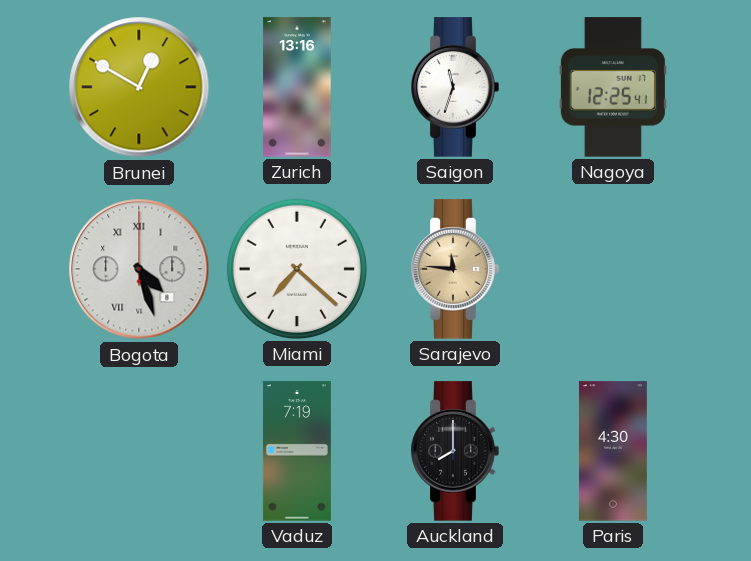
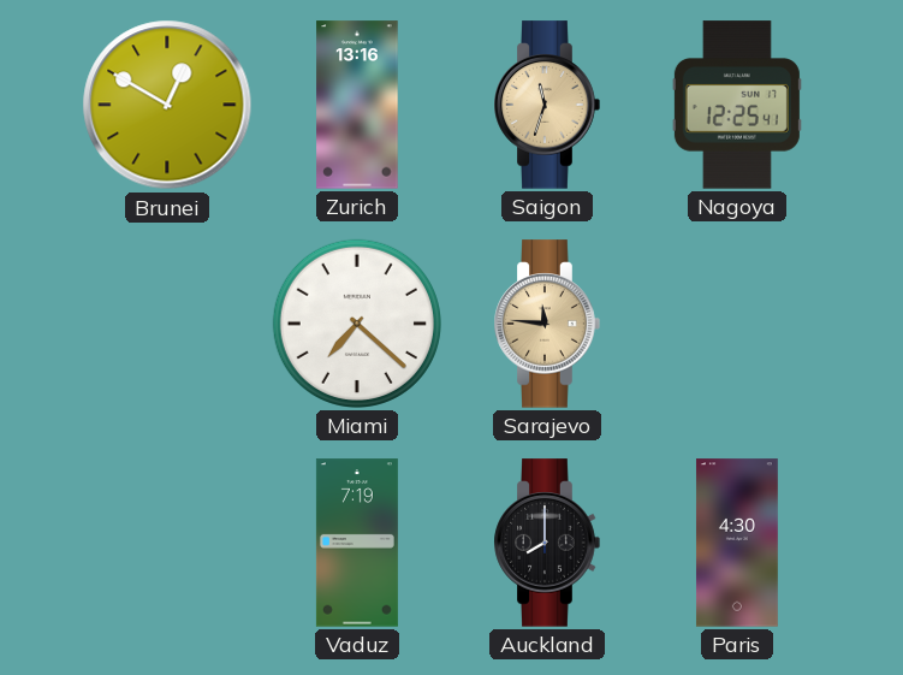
Saigon dial: white -> champagne
Bogota: 4:27 -> none
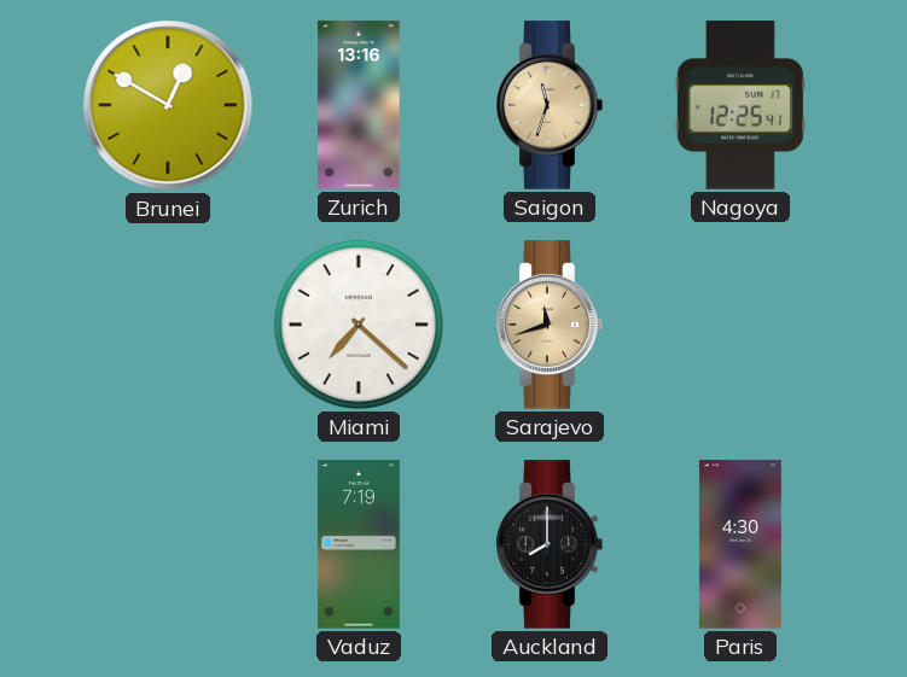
Sarajevo: 11:46 -> 11:42
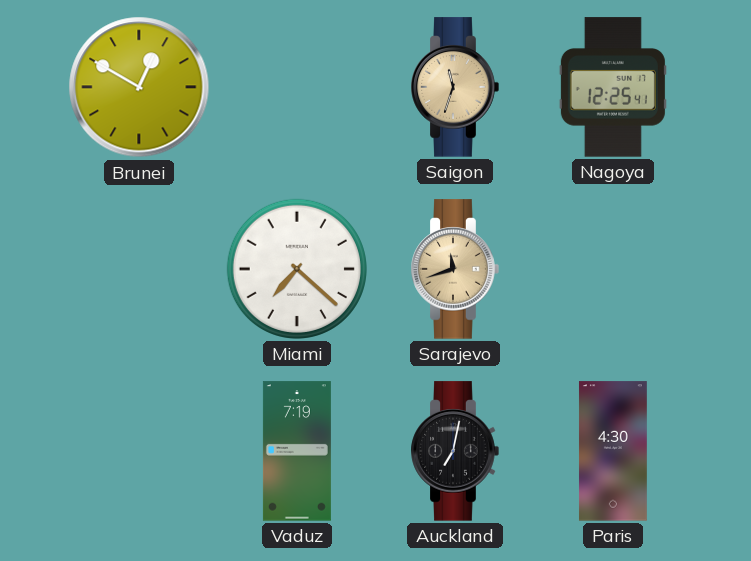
Zurich: 13:16 -> none
Auckland: 8:00 -> 7:02
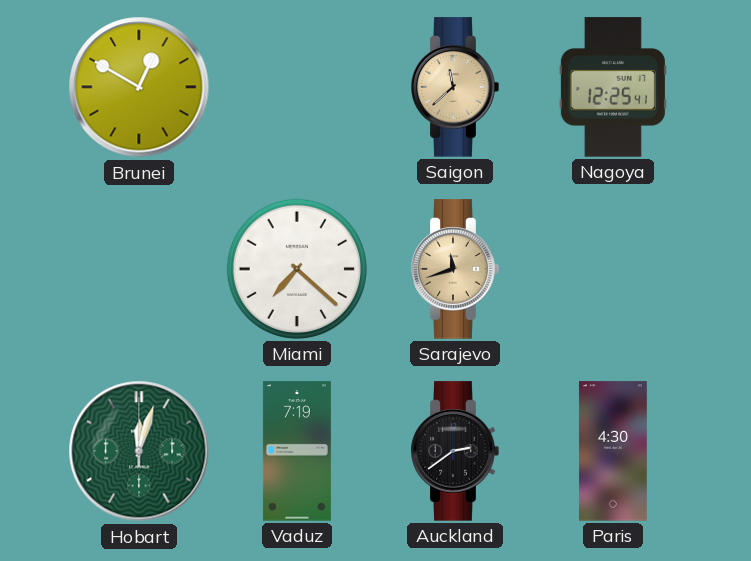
Saigon: 11:33 -> 11:38
Hobart: none -> 12:03
Auckland: 7:02 -> 2:39
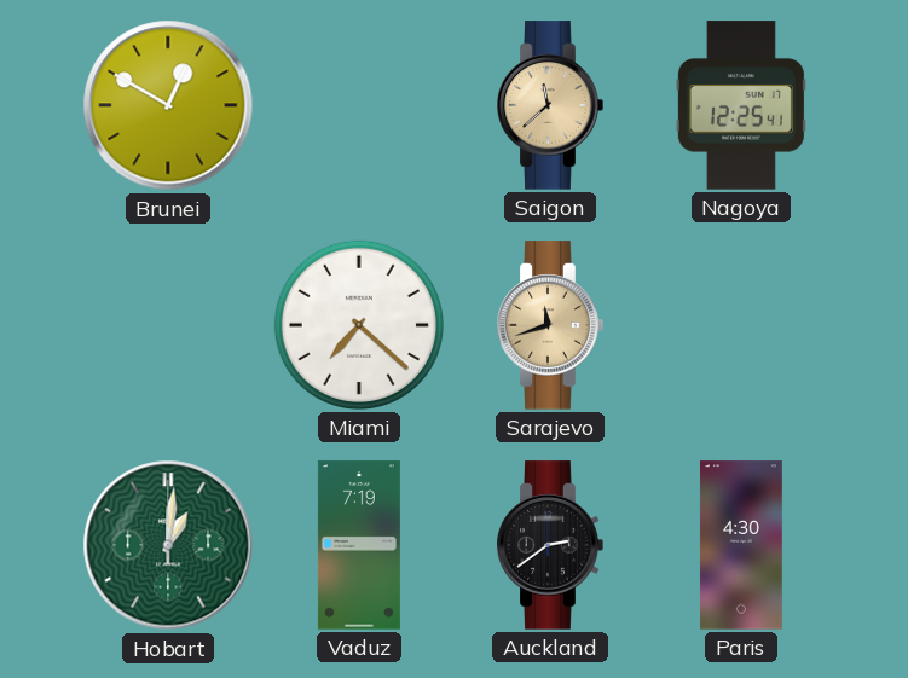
Hobart: 12:03 -> 1:01
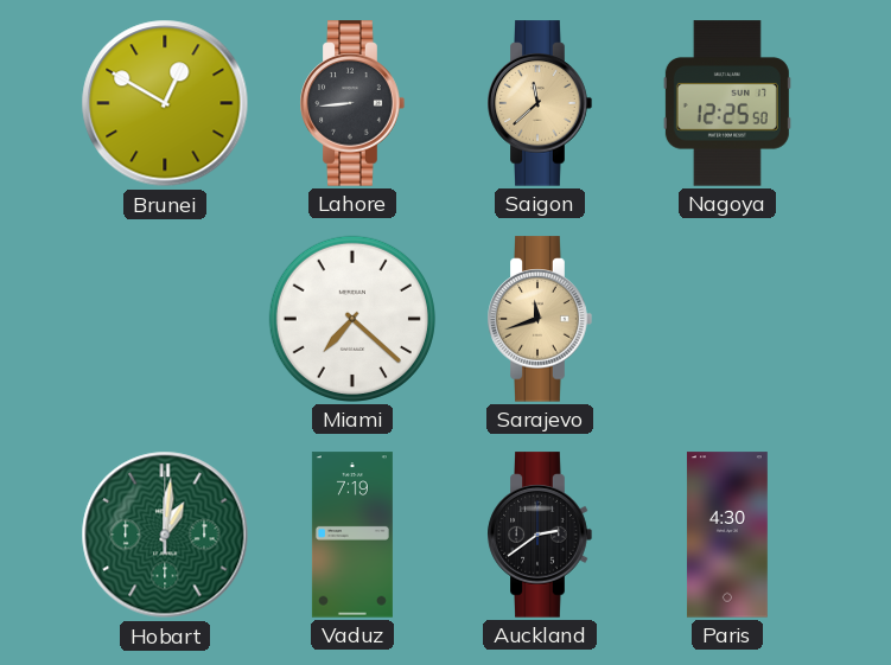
Lahore: none -> 8:44
Nagoya: 12:25:41 -> 12:25:50
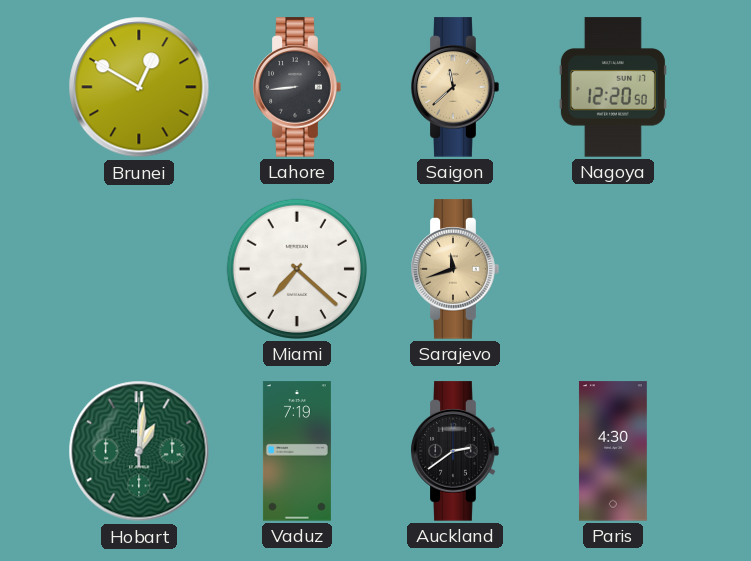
Nagoya: 12:25 -> 12:20
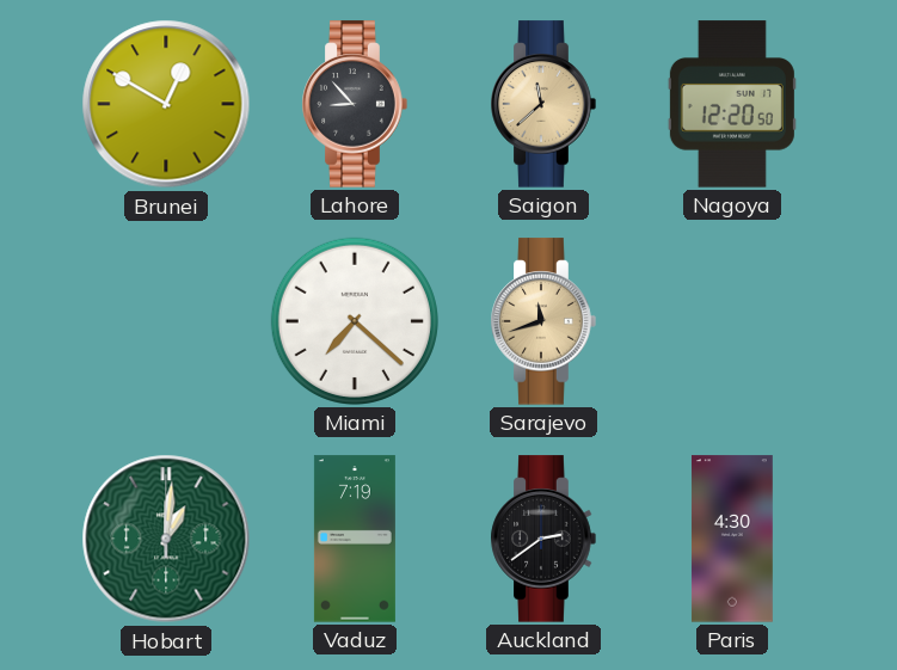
Lahore: 8:44 -> 8:53
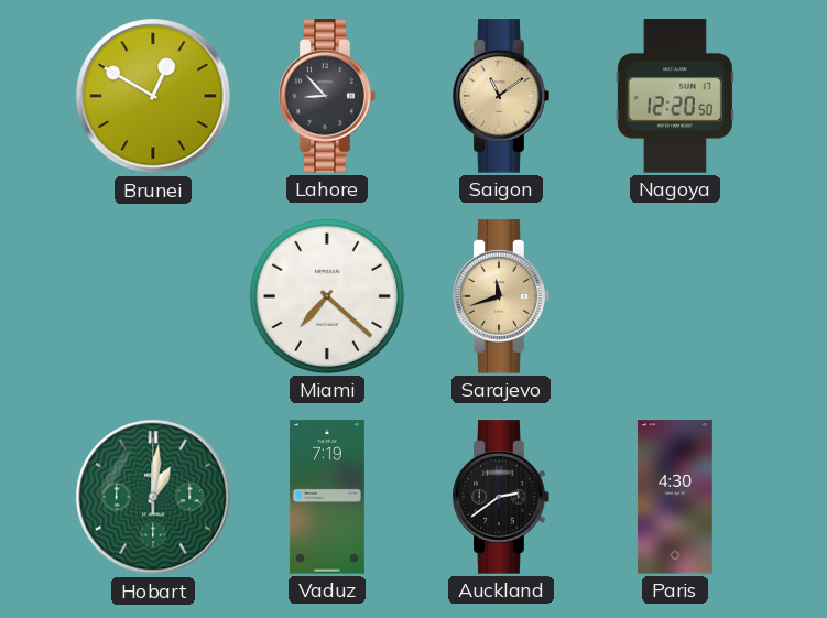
Saigon: 11:38 -> 11:09
